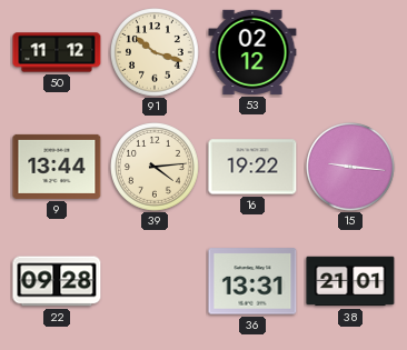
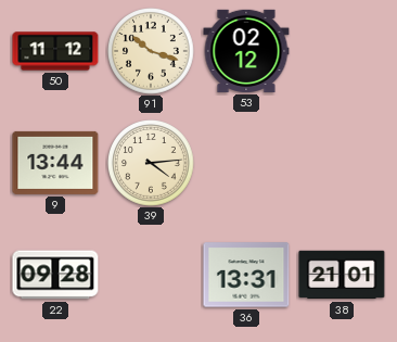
16: 19:22 -> none
15: 9:16 -> none
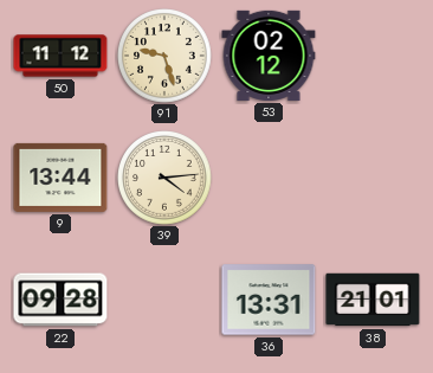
91: 10:18 -> 9:27
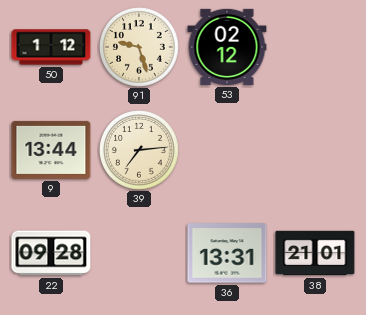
50: 11:12 -> 1:12
39: 4:14 -> 7:14
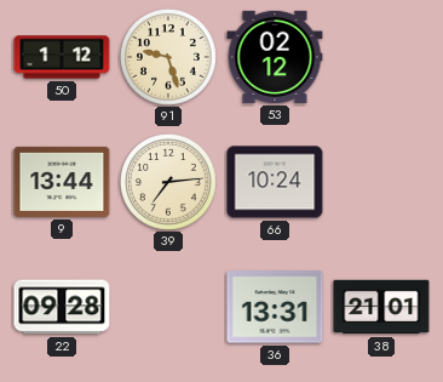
66: none -> 10:24
